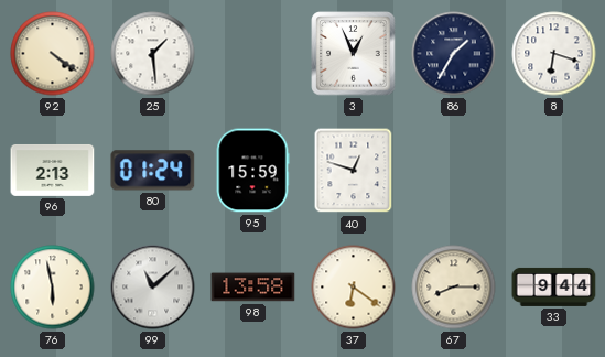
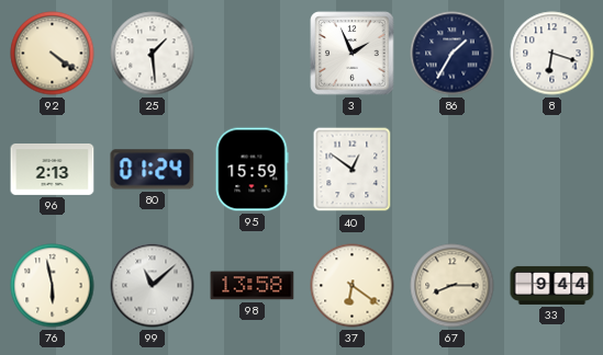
3: 12:56 -> 1:56
40: 12:48 -> 12:51
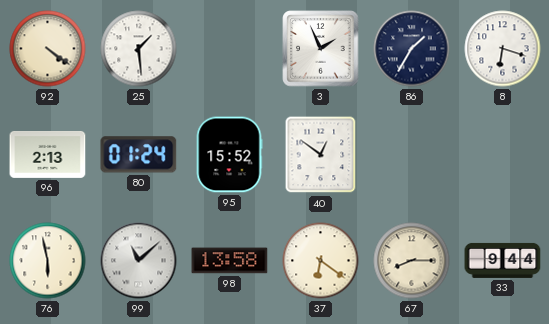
95: 15:59 -> 15:52
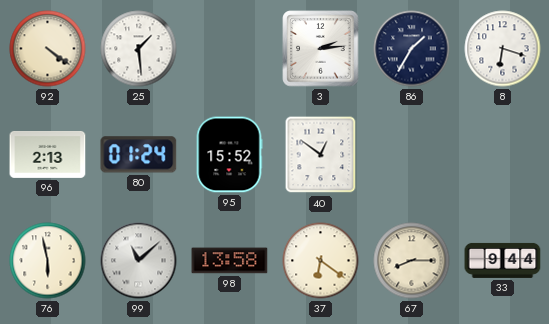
3: 1:56 -> 2:14
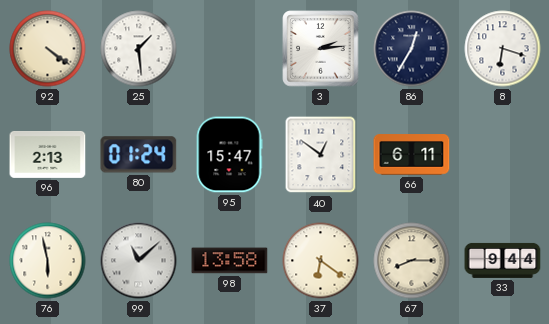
86: 1:35 -> 12:35
95: 15:52 -> 15:47
66: none -> 6:11
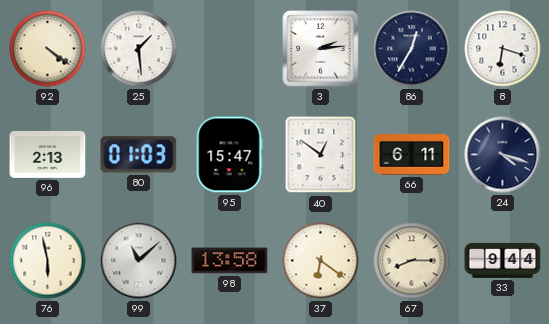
80: 01:24 -> 01:03
24: none -> 4:18
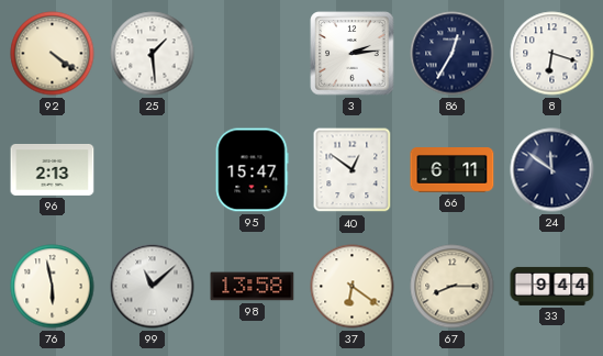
80: 01:03 -> none
24: 4:18 -> 11:51
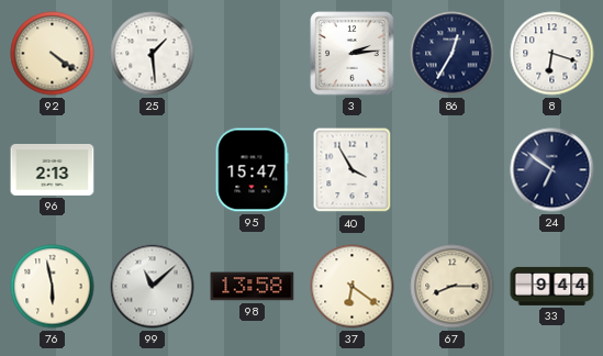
40: 12:51 -> 3:55
66: 6:11 -> none
24: 11:51 -> 6:51
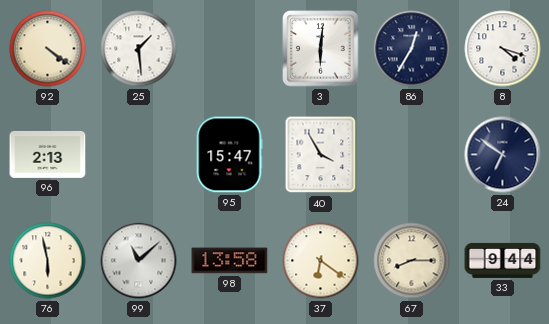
3: 2:14 -> 6:01
8: 6:18 -> 4:18
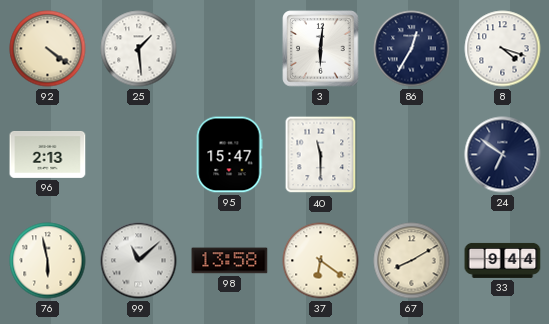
40: 3:55 -> 11:30
67: 8:15 -> 8:10
